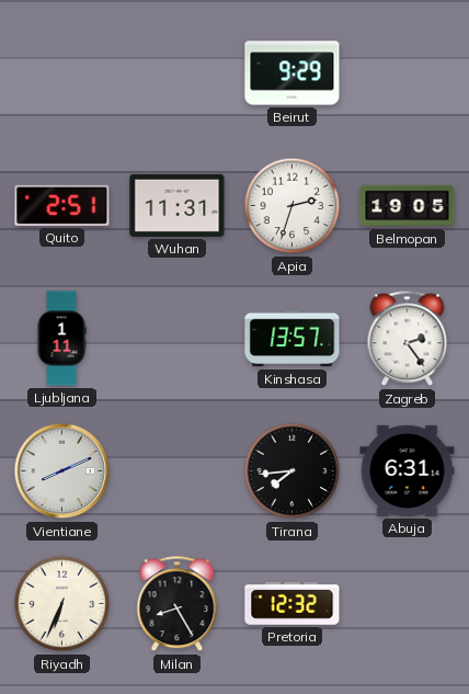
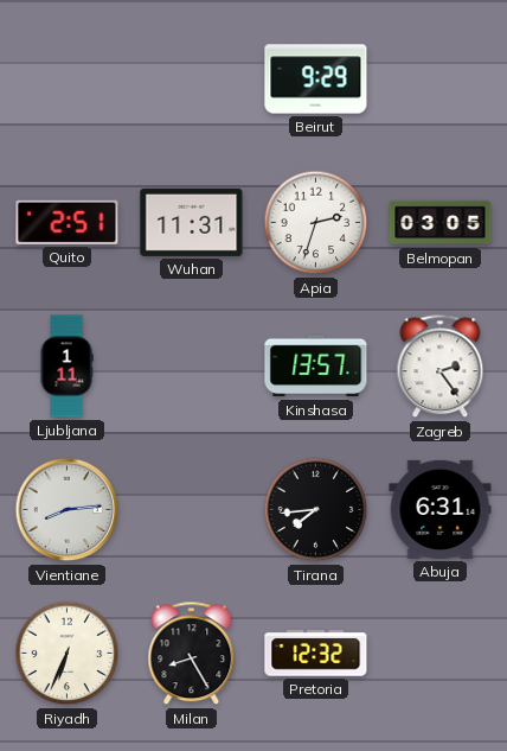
Belmopan: 19:05 -> 03:05
Vientiane: 8:11 -> 8:14
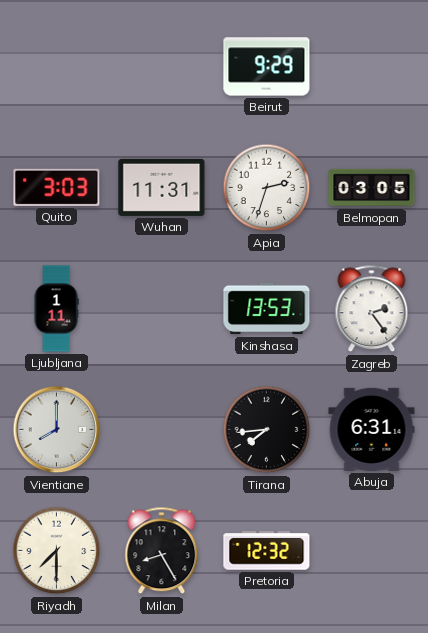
Quito: 2:51 -> 3:03
Kinshasa: 13:57 -> 13:53
Vientiane: 8:14 -> 8:00
Riyadh: 6:34 -> 7:30
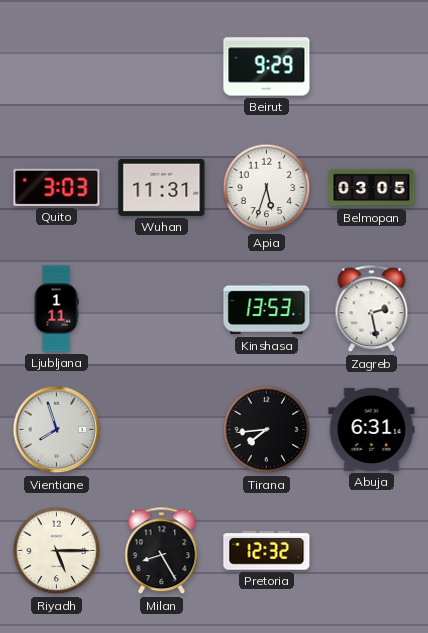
Apia: 2:33 -> 5:33
Zagreb: 2:24 -> 2:28
Vientiane: 8:00 -> 7:57
Riyadh: 7:30 -> 5:15
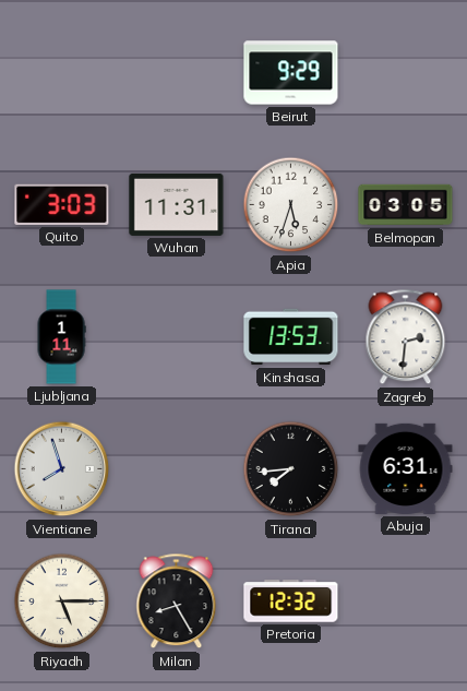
Zagreb: 2:28 -> 2:31
